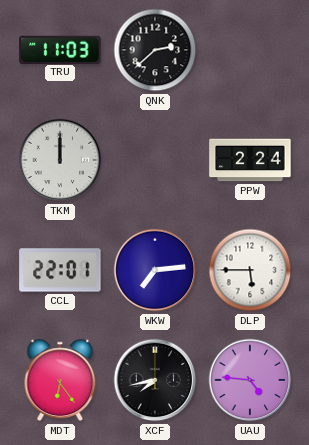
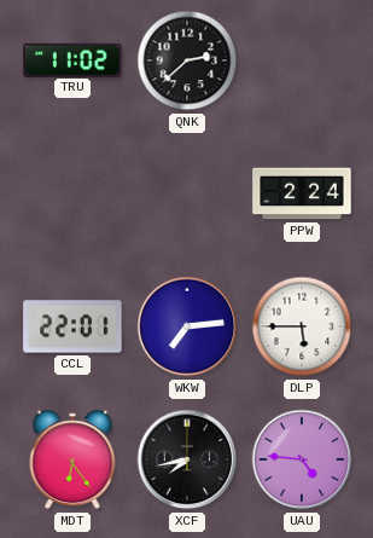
TRU: 11:03 -> 11:02
TKM: 12:00 -> none
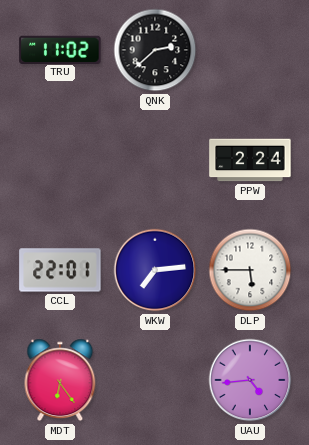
XCF: 7:43 -> none
UAU: 4:46 -> 4:44
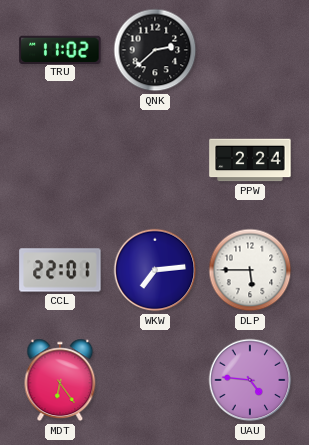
UAU: 4:44 -> 4:46
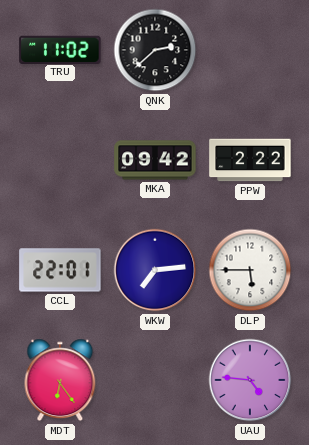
MKA: none -> 09:42
PPW: 2:24 -> 2:22
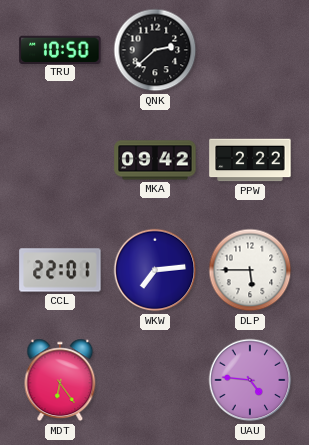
TRU: 11:02 -> 10:50
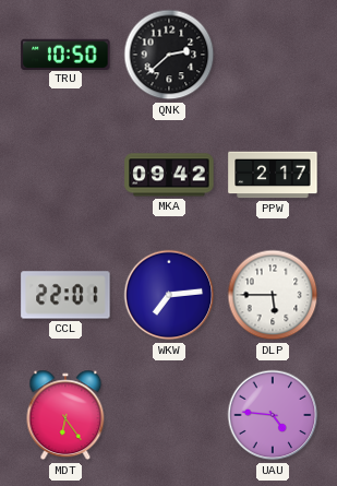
PPW: 2:22 -> 2:17
